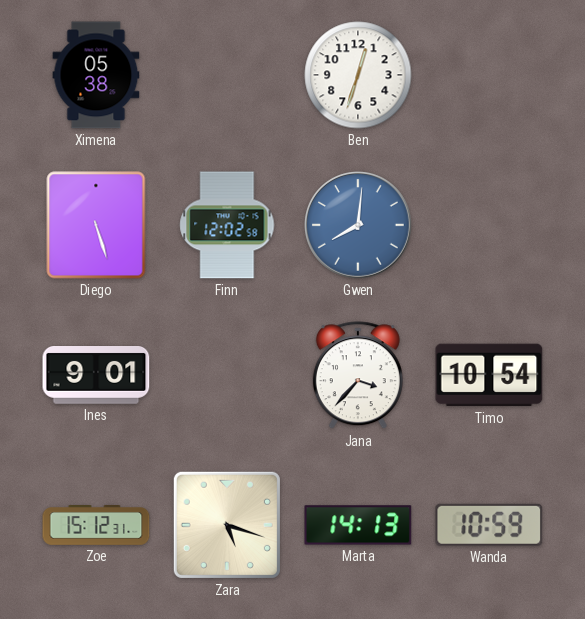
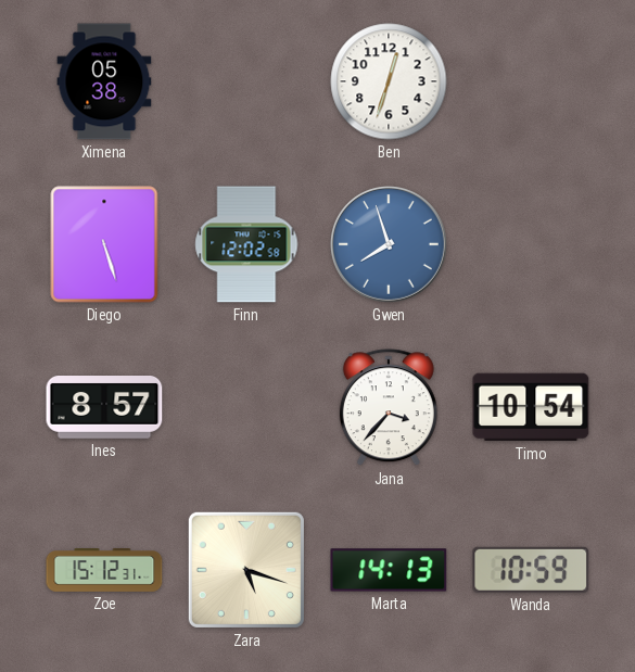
Gwen: 8:01 -> 7:57
Ines: 9:01 -> 8:57
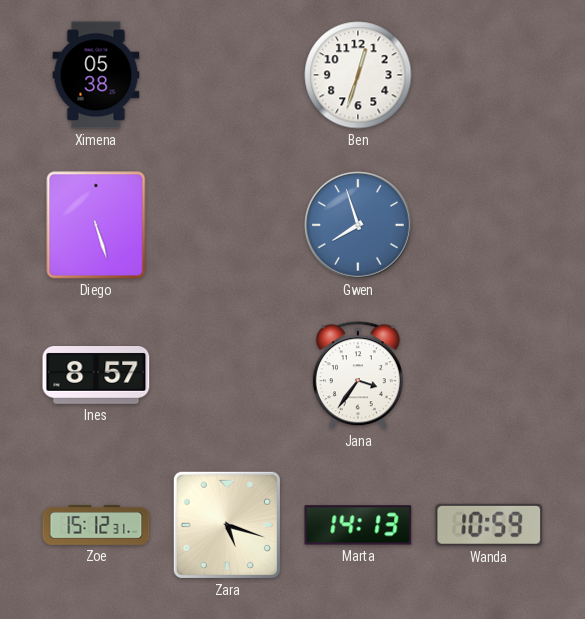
Finn: 12:02 -> none
Jana: 3:37 -> 3:36
Timo: 10:54 -> none
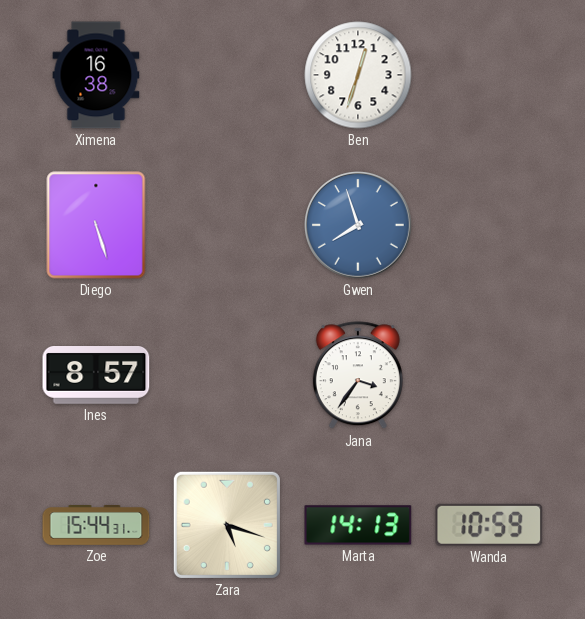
Ximena: 05:38 -> 16:38
Zoe: 15:12 -> 15:44
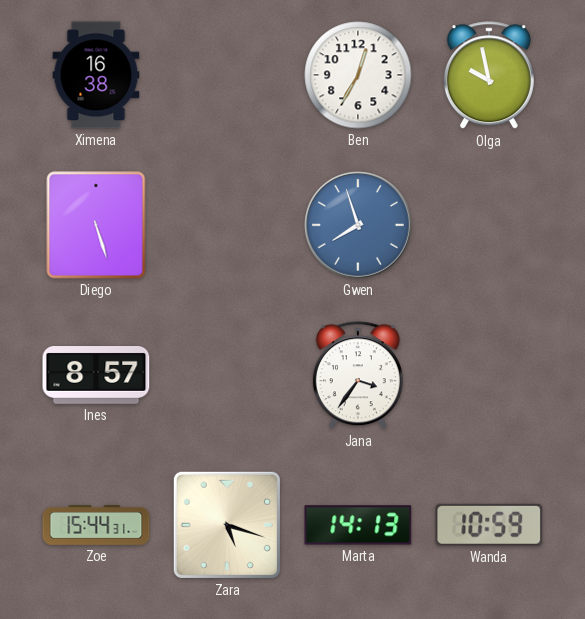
Ben: 12:33 -> 12:35
Olga: none -> 9:58
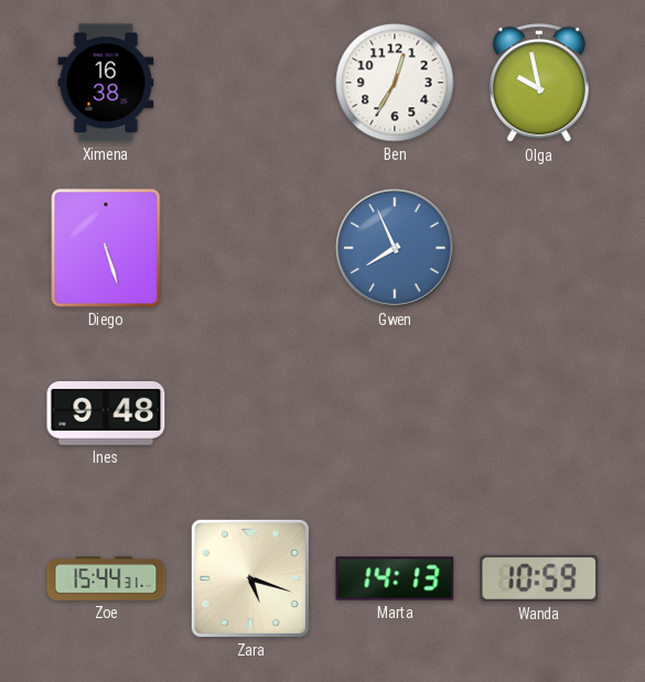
Gwen: 7:57 -> 7:56
Ines: 8:57 -> 9:48
Jana: 3:36 -> none
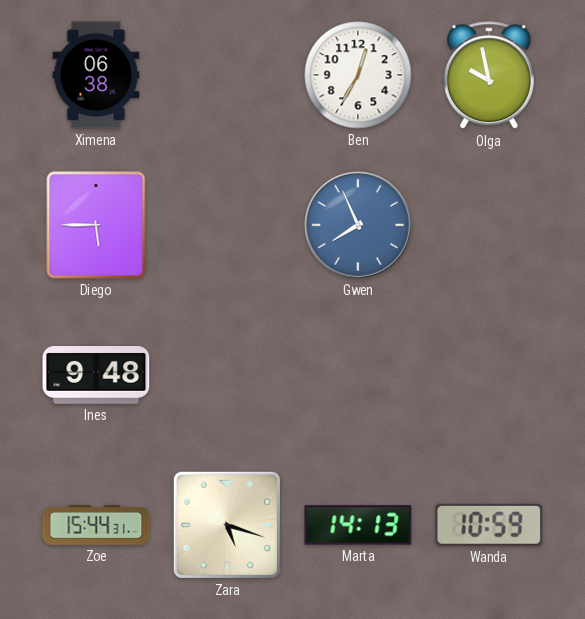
Ximena: 16:38 -> 06:38
Diego: 5:27 -> 5:45
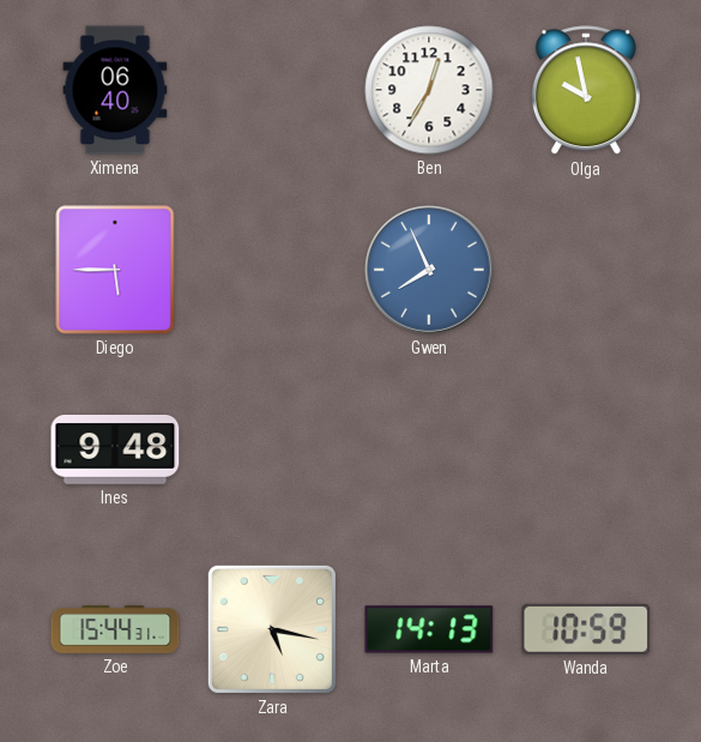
Ximena: 06:38 -> 06:40
Zara: 5:18 -> 5:17
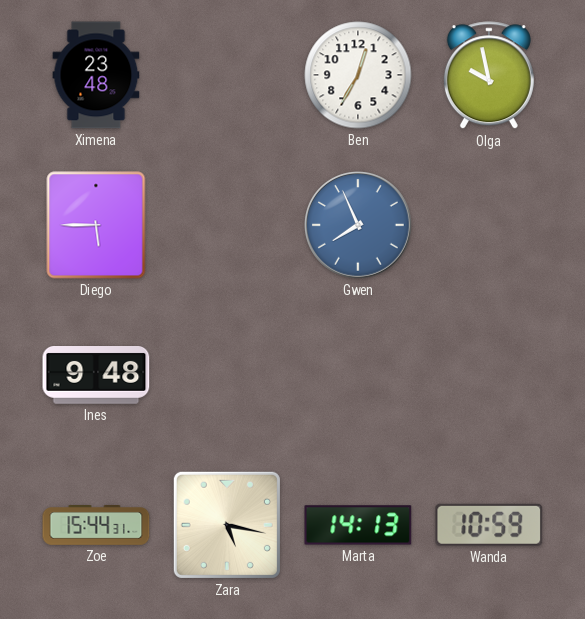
Ximena: 06:40 -> 23:48
